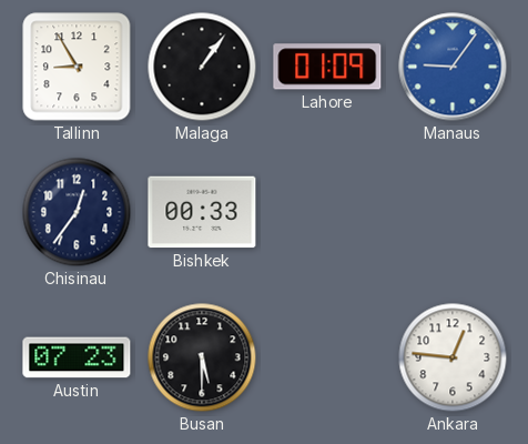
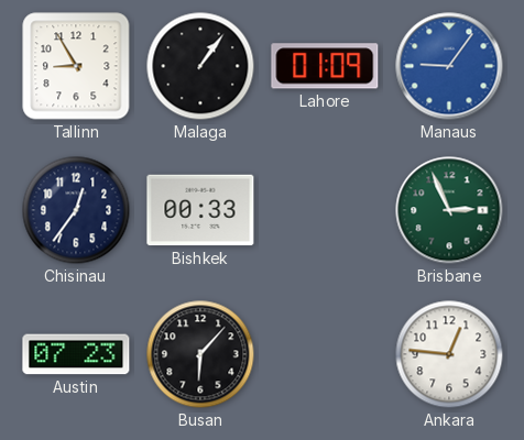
Brisbane: none -> 2:56
Busan: 5:30 -> 6:07
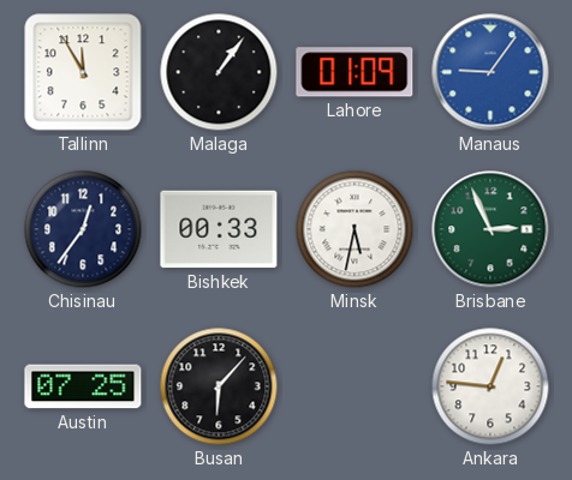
Tallinn: 8:55 -> 11:55
Minsk: none -> 5:32
Austin: 07:23 -> 07:25
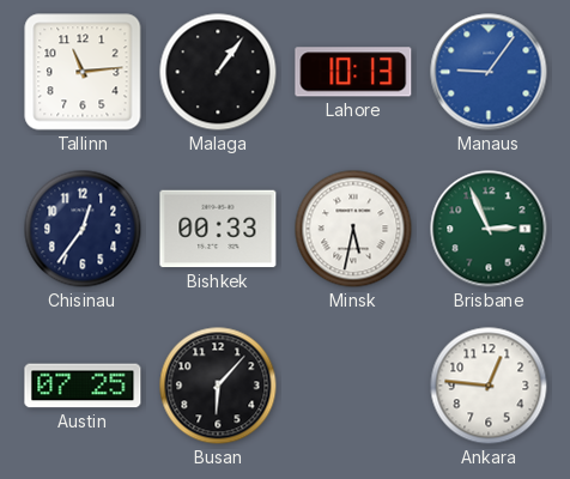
Tallinn: 11:55 -> 11:14
Lahore: 01:09 -> 10:13
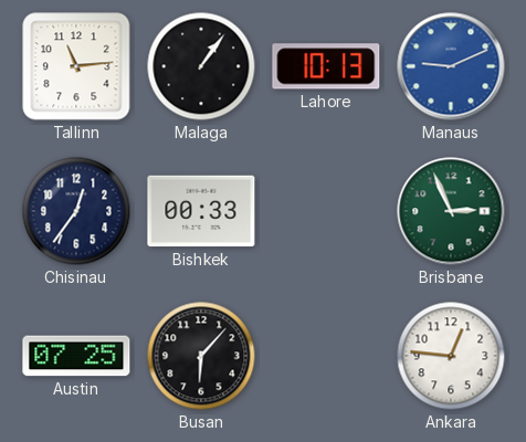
Manaus: 9:06 -> 9:11
Minsk: 5:32 -> none
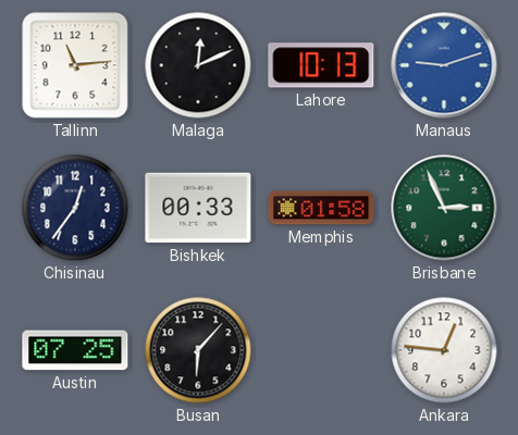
Malaga: 1:06 -> 12:11
Manaus: 9:11 -> 9:12
Memphis: none -> 01:58
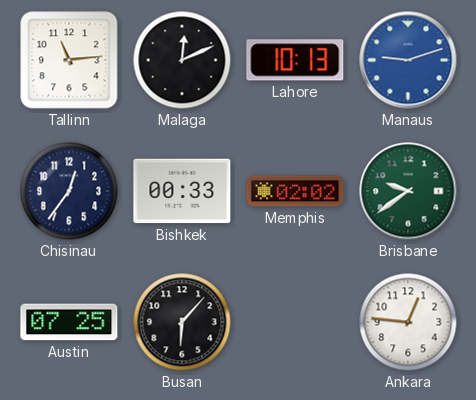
Memphis: 01:58 -> 02:02
Brisbane: 2:56 -> 9:39
